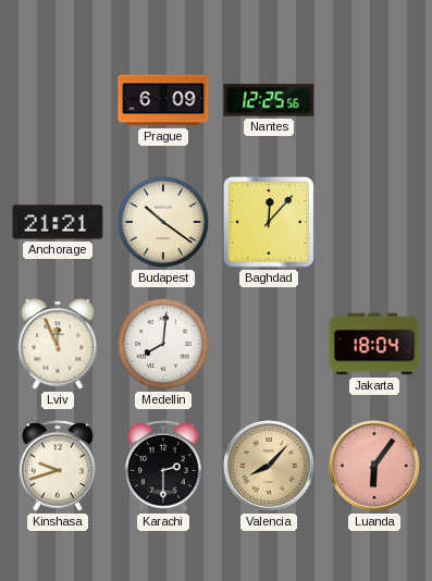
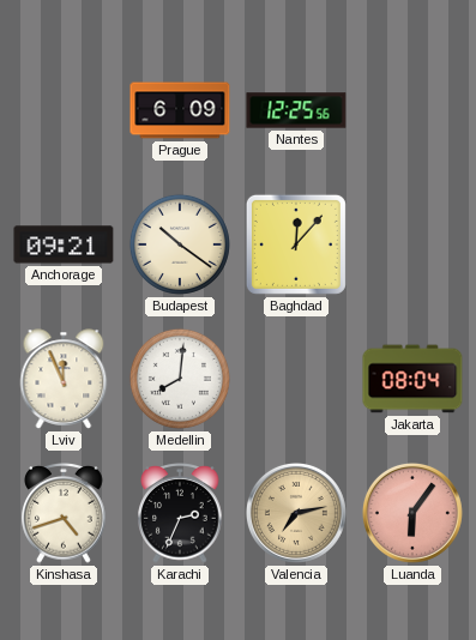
Anchorage: 21:21 -> 09:21
Jakarta: 18:04 -> 08:04
Kinshasa: 9:42 -> 4:42
Karachi: 2:30 -> 2:34
Valencia: 8:07 -> 7:13
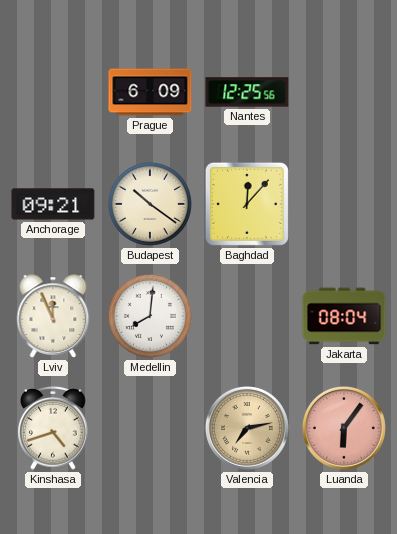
Karachi: 2:34 -> none
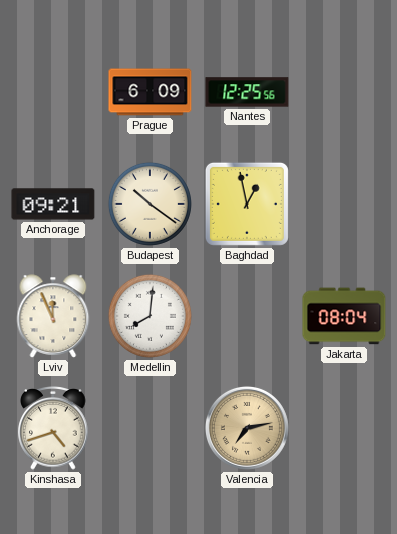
Baghdad: 12:07 -> 12:58
Luanda: 6:06 -> none
